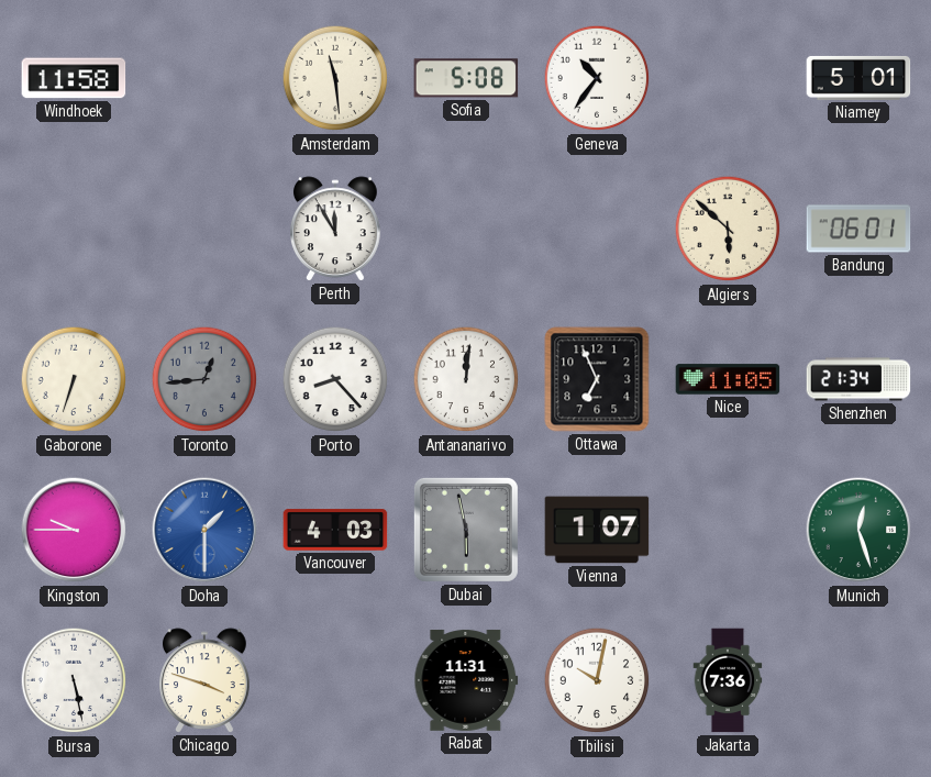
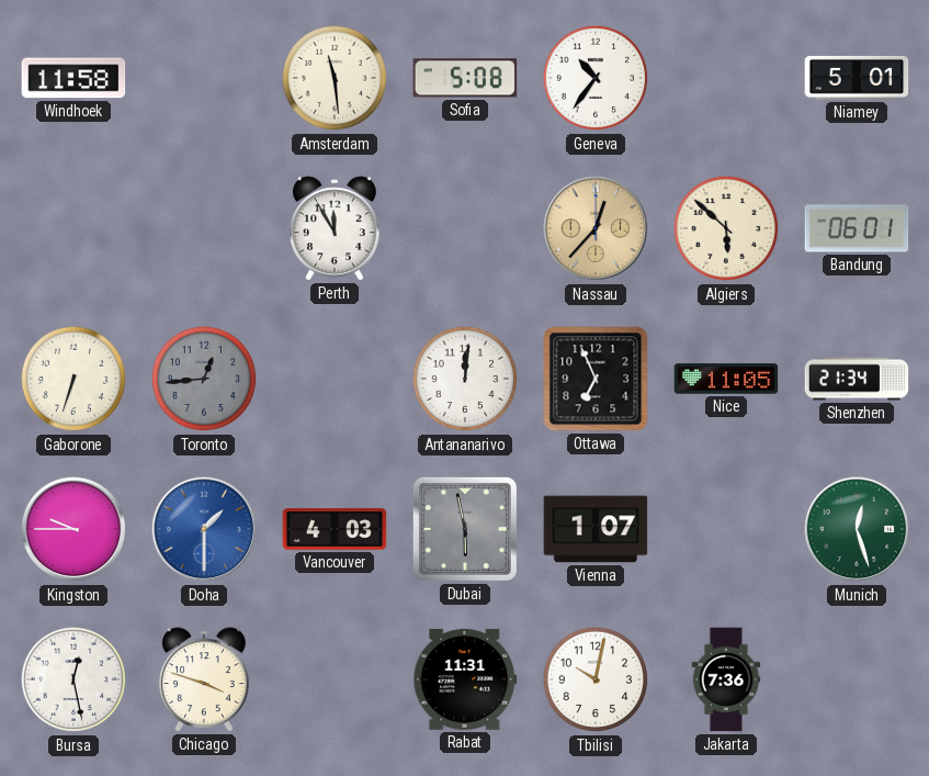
Nassau: none -> 12:37
Porto: 8:23 -> none
Bursa: 5:28 -> 12:28
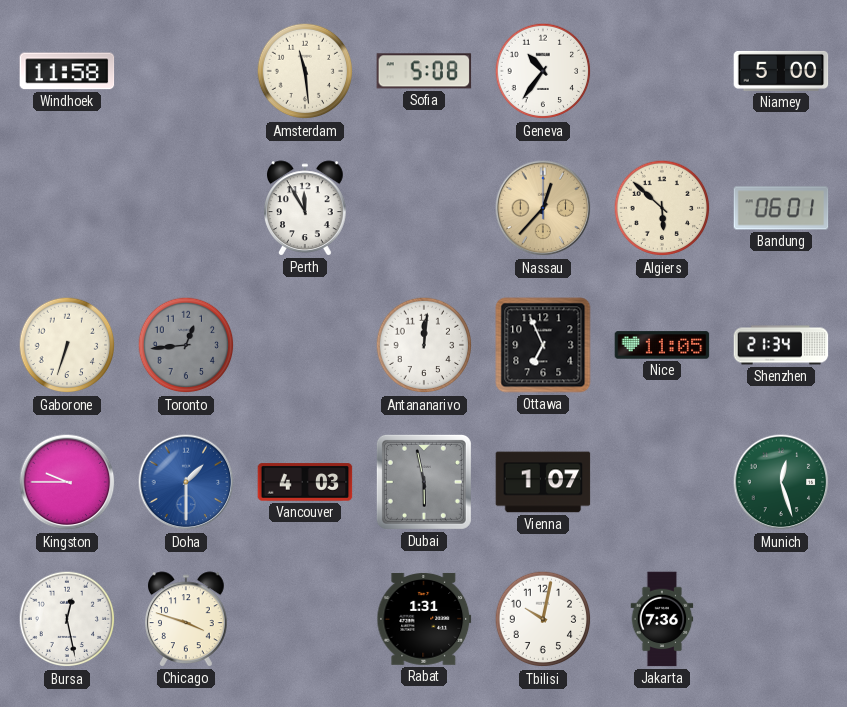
Niamey: 5:01 -> 5:00
Rabat: 11:31 -> 1:31
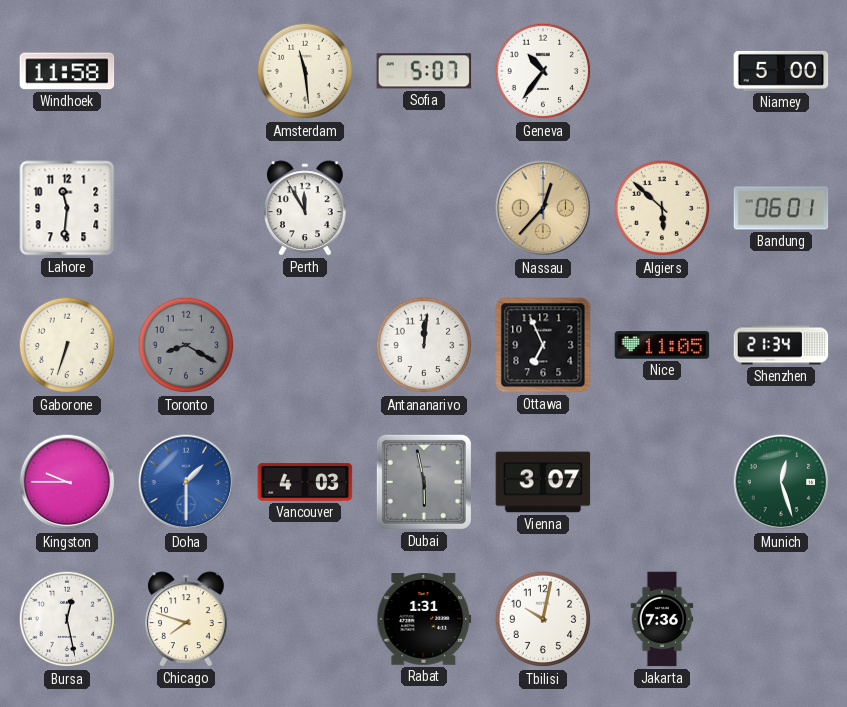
Sofia: 5:08 -> 5:07
Lahore: none -> 11:31
Toronto: 12:44 -> 8:20
Vienna: 1:07 -> 3:07
Chicago: 3:48 -> 7:48
